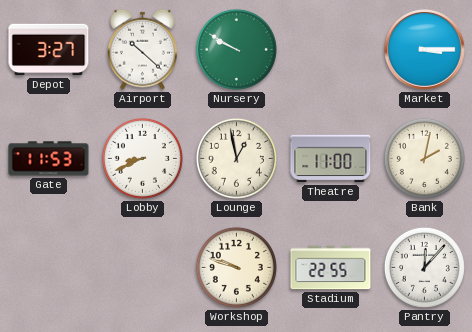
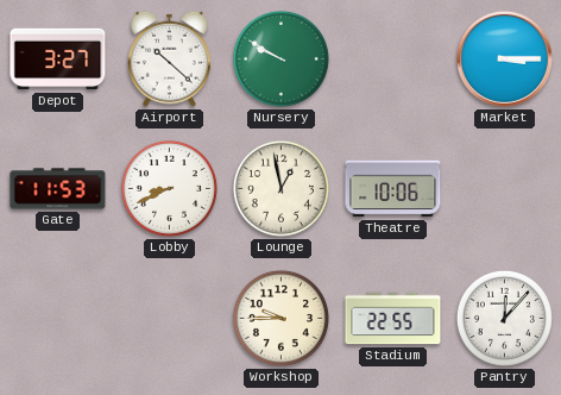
Theatre: 11:00 -> 10:06
Bank: 2:02 -> none
Workshop: 9:48 -> 9:45
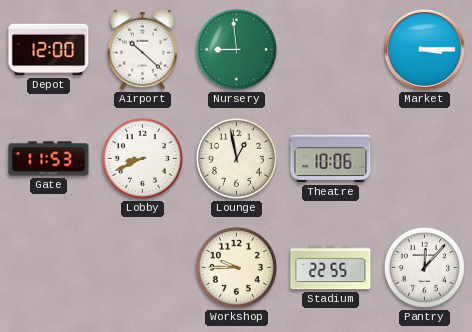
Depot: 3:27 -> 12:00
Nursery: 9:50 -> 8:59
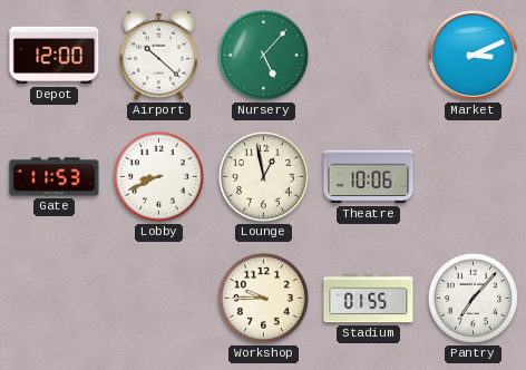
Nursery: 8:59 -> 5:07
Market: 3:15 -> 3:11
Stadium: 22:55 -> 01:55
Pantry: 12:07 -> 7:07
